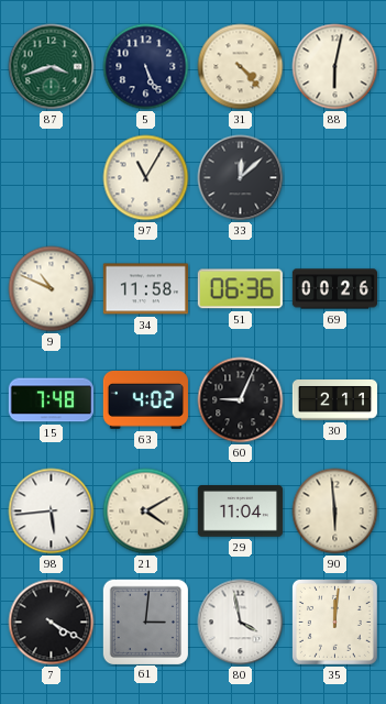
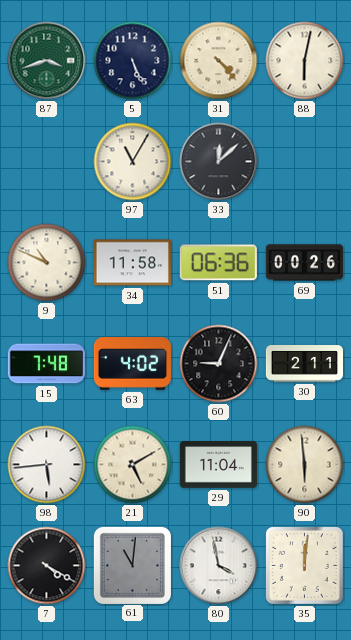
21: 4:10 -> 5:10
61: 3:01 -> 11:01
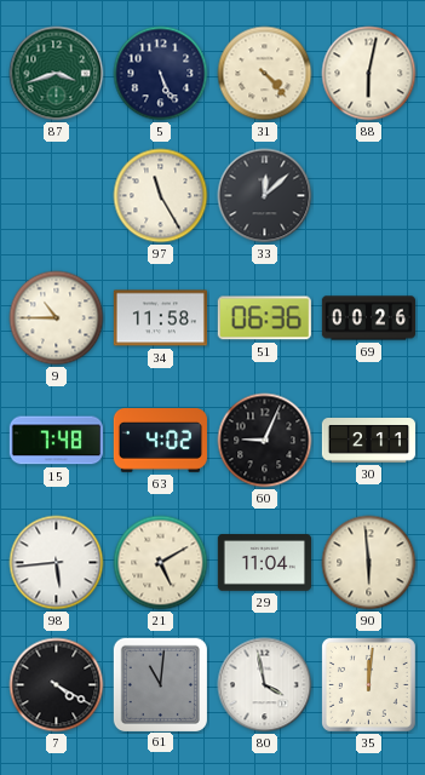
97: 11:05 -> 11:25
9: 10:49 -> 10:45
